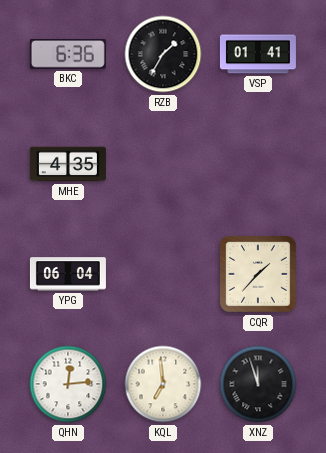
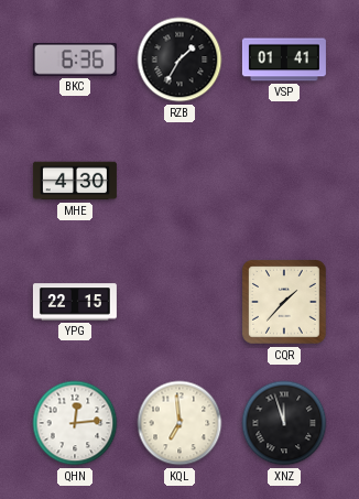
MHE: 4:35 -> 4:30
YPG: 06:04 -> 22:15
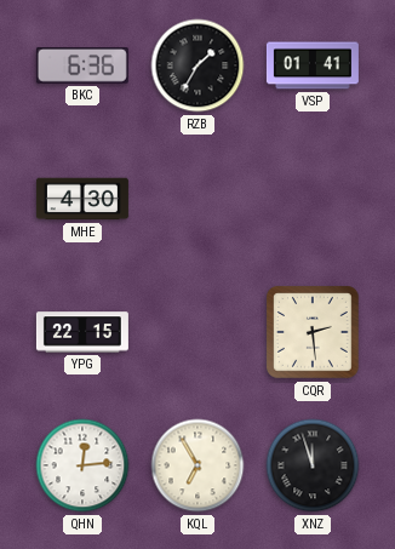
CQR: 1:37 -> 2:29
KQL: 6:59 -> 6:55
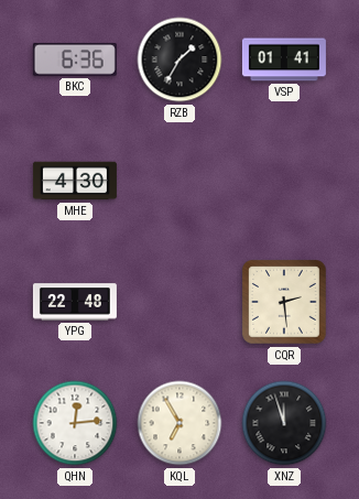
YPG: 22:15 -> 22:48
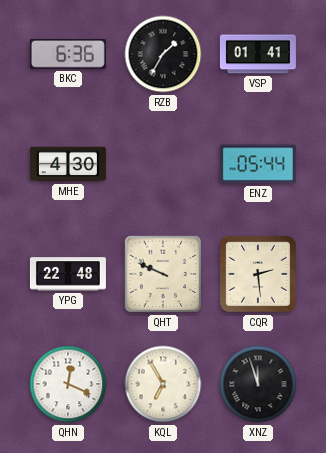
ENZ: none -> 05:44
QHT: none -> 9:49
QHN: 12:14 -> 12:19
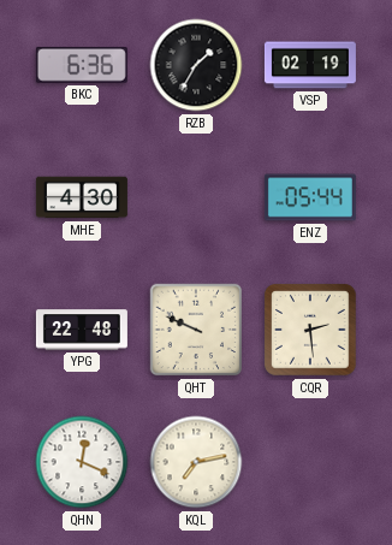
VSP: 01:41 -> 02:19
KQL: 6:55 -> 7:13
XNZ: 11:57 -> none
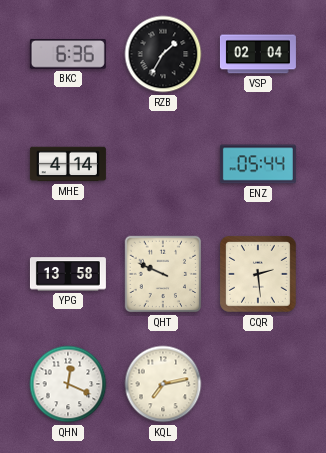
VSP: 02:19 -> 02:04
MHE: 4:30 -> 4:14
YPG: 22:48 -> 13:58
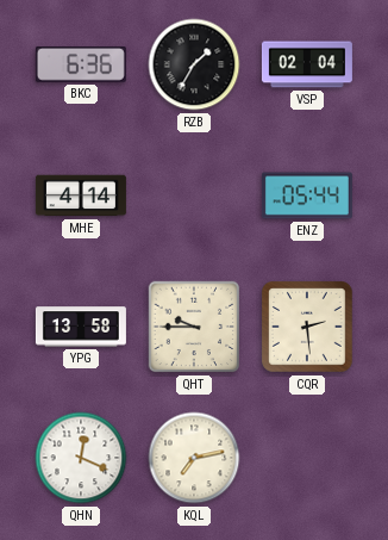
QHT: 9:49 -> 9:45
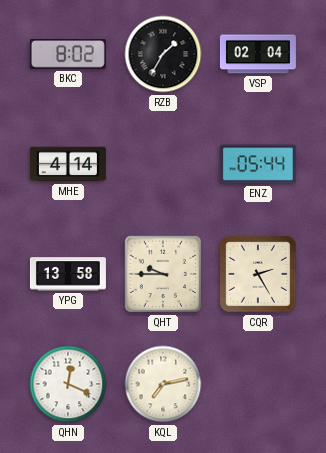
BKC: 6:36 -> 8:02
CQR: 2:29 -> 2:25
